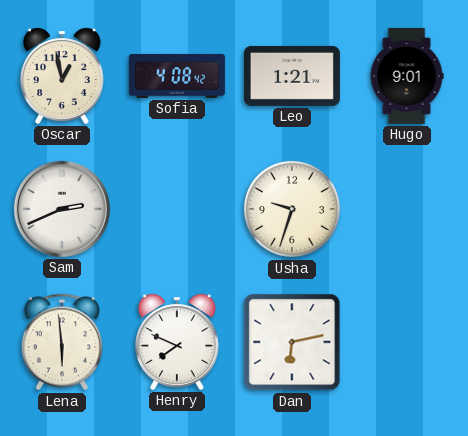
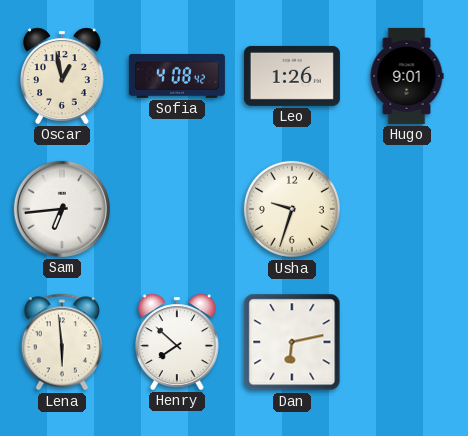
Leo: 1:21 -> 1:26
Sam: 2:41 -> 6:44
Henry: 7:49 -> 7:52
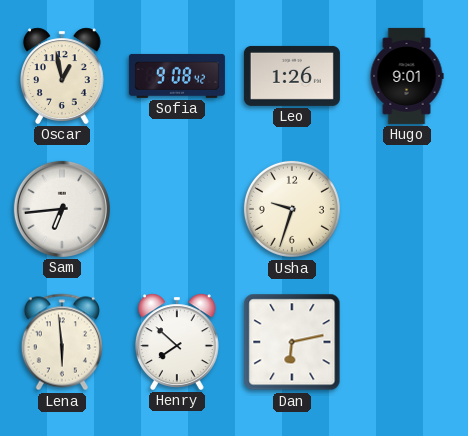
Sofia: 4:08 -> 9:08
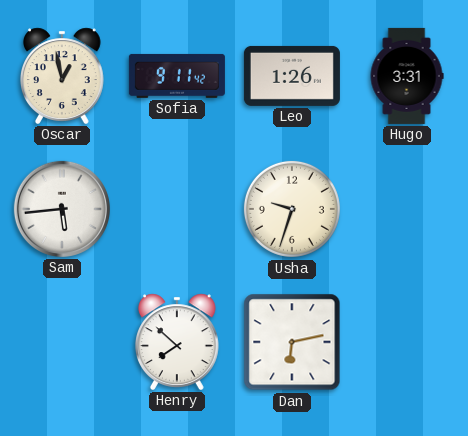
Sofia: 9:08 -> 9:11
Hugo: 9:01 -> 3:31
Sam: 6:44 -> 5:44
Lena: 5:59 -> none
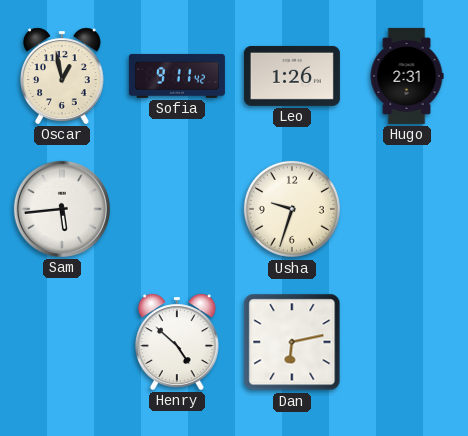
Hugo: 3:31 -> 2:31
Henry: 7:52 -> 4:52
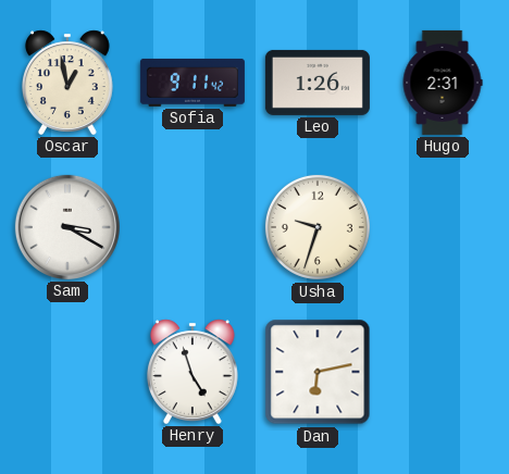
Sam: 5:44 -> 3:20
Henry: 4:52 -> 4:57
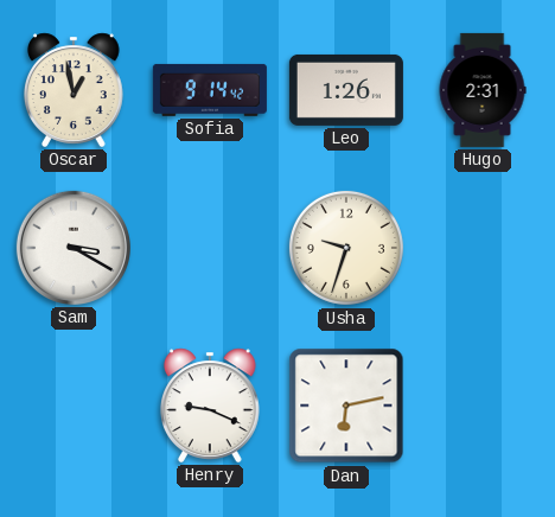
Sofia: 9:11 -> 9:14
Henry: 4:57 -> 9:19
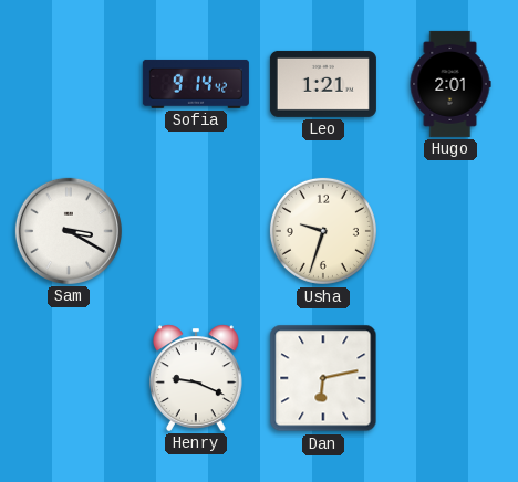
Oscar: 12:58 -> none
Leo: 1:26 -> 1:21
Hugo: 2:31 -> 2:01
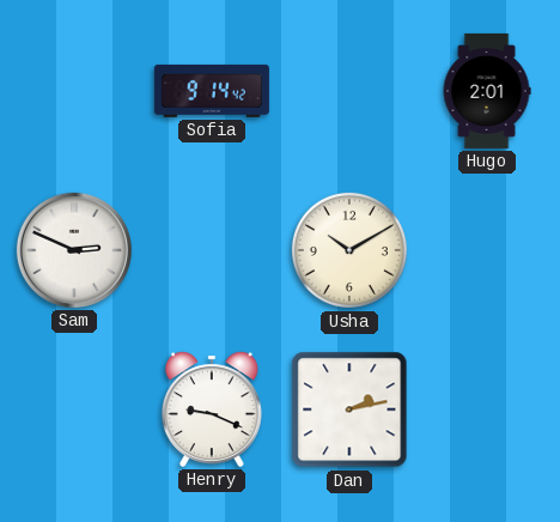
Leo: 1:21 -> none
Sam: 3:20 -> 2:49
Usha: 9:33 -> 10:10
Dan: 6:13 -> 2:13
